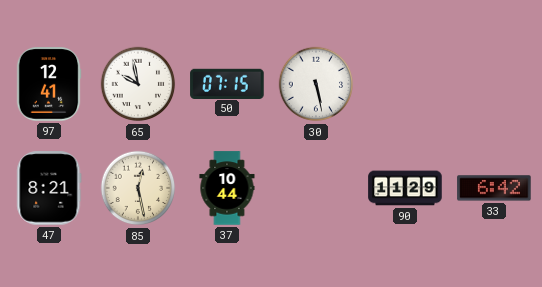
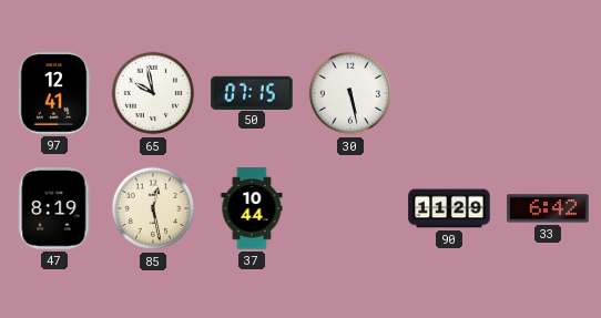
47: 8:21 -> 8:19
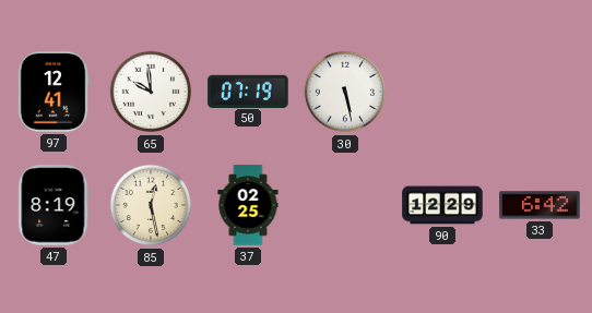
65: 9:58 -> 9:59
50: 07:15 -> 07:19
37: 10:44 -> 02:25
90: 11:29 -> 12:29
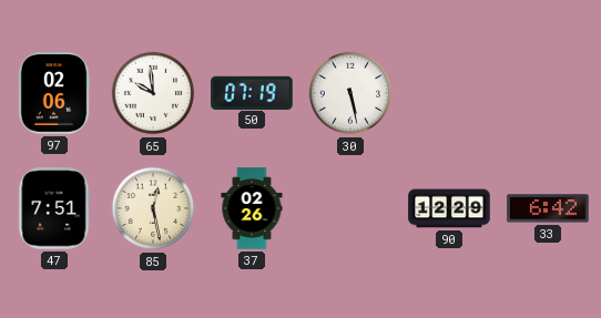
97: 12:41 -> 02:06
47: 8:19 -> 7:51
37: 02:25 -> 02:26
